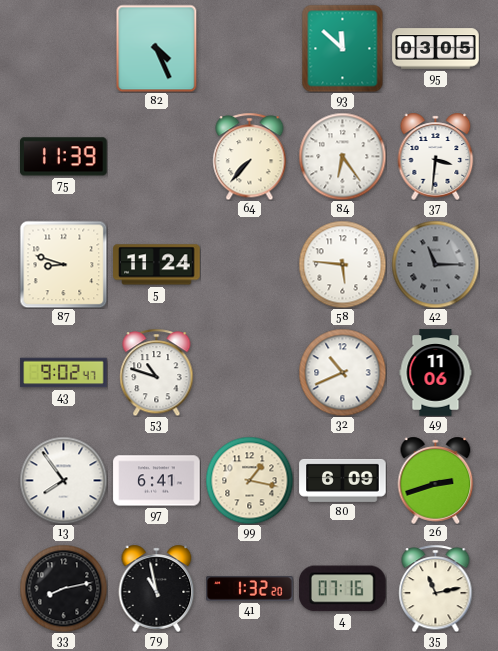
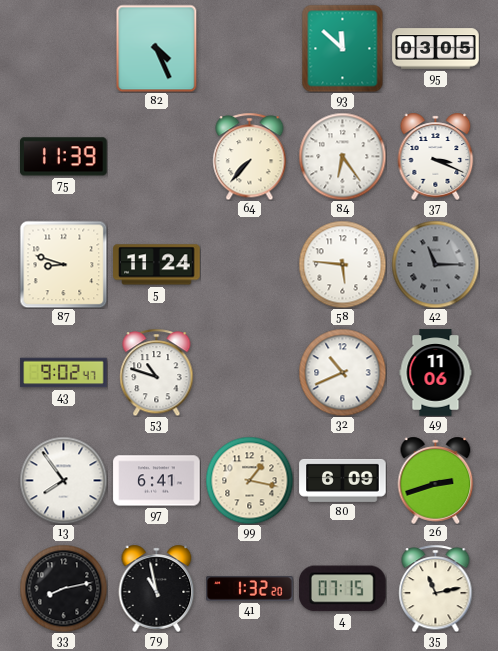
37: 3:31 -> 3:19
4: 07:16 -> 07:15
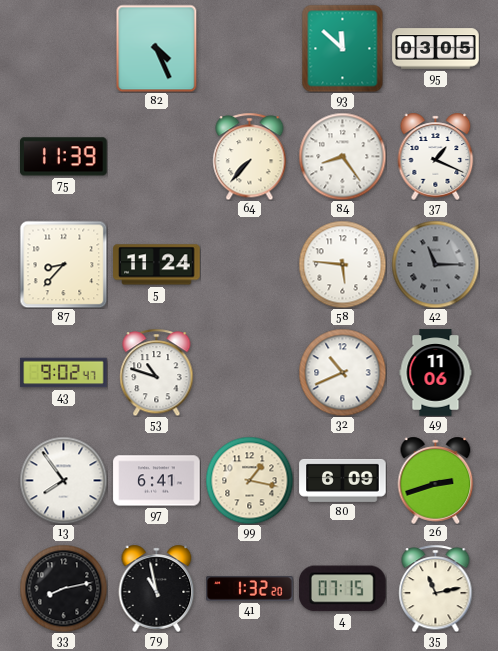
84: 6:24 -> 8:24
37: 3:19 -> 1:19
87: 8:48 -> 8:37
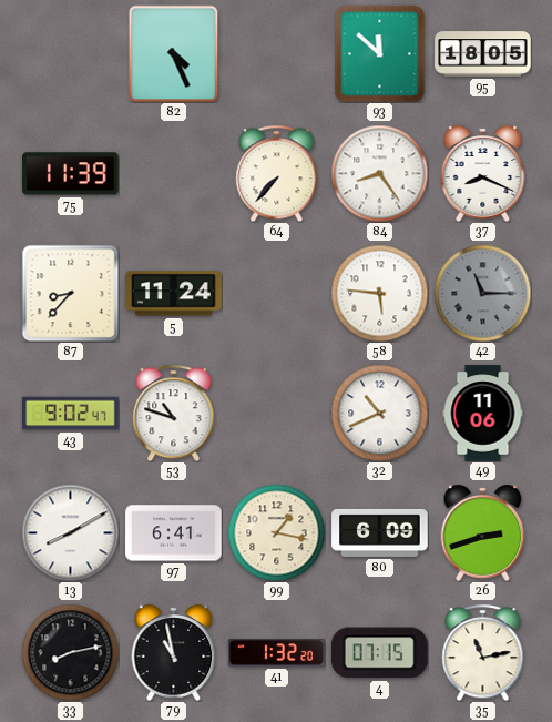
95: 03:05 -> 18:05
37: 1:19 -> 8:19
13: 7:54 -> 8:10
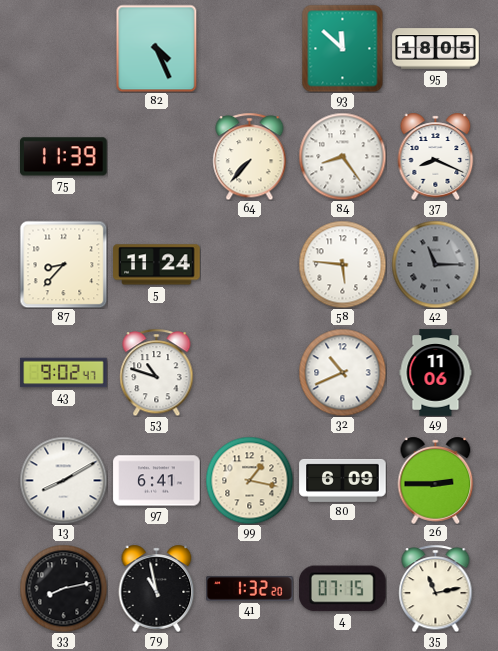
26: 2:42 -> 2:45
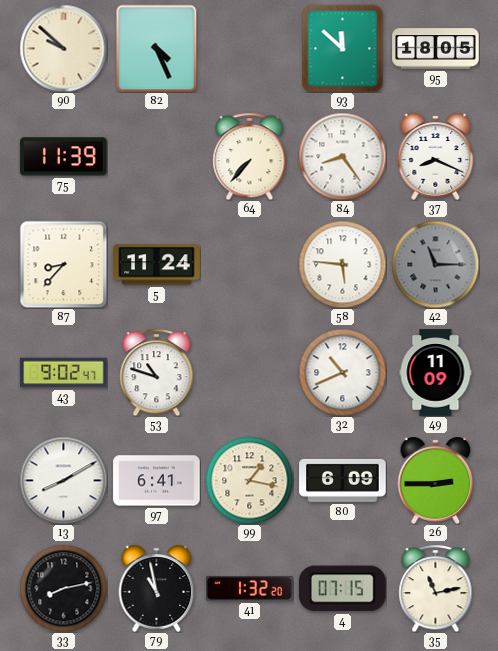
90: none -> 9:52
49: 11:06 -> 11:09
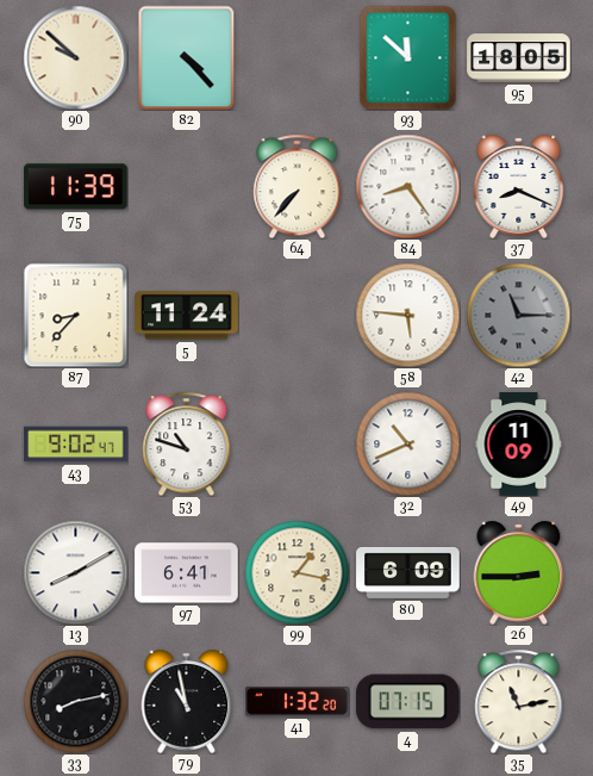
82: 4:26 -> 4:23
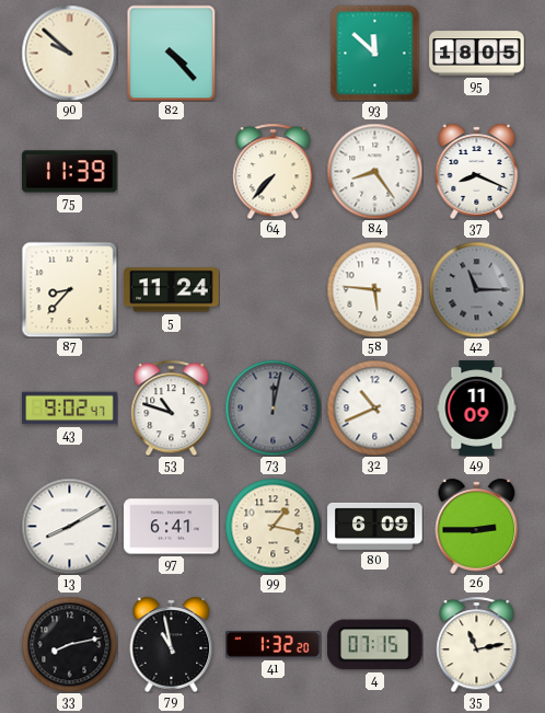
73: none -> 12:02
